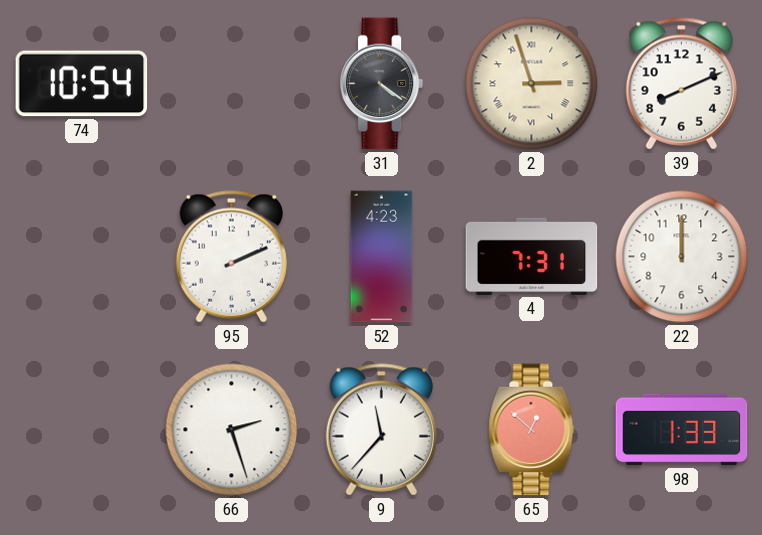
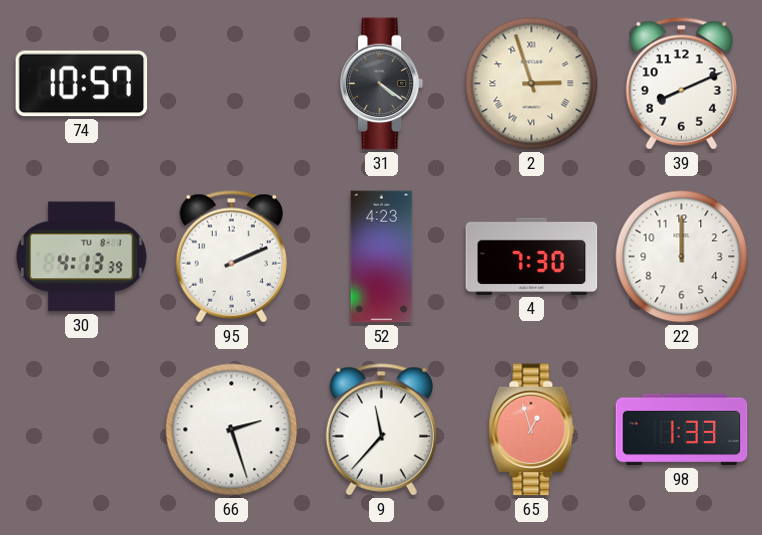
74: 10:54 -> 10:57
30: none -> 4:13
4: 7:31 -> 7:30
65: 12:52 -> 12:57
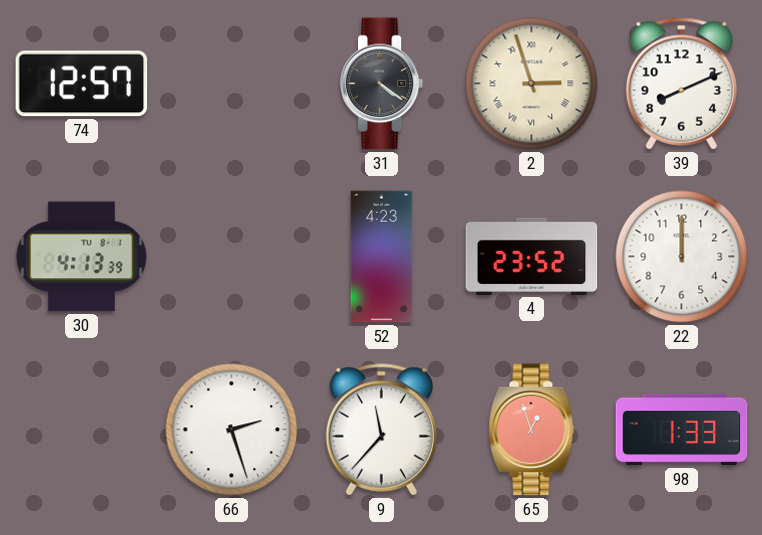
74: 10:57 -> 12:57
95: 2:11 -> none
4: 7:30 -> 23:52
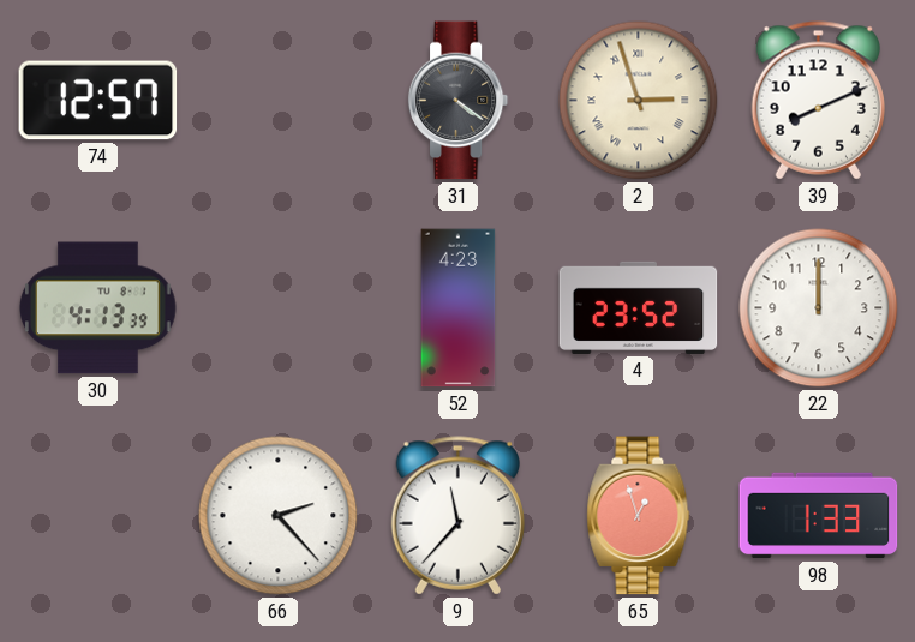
66: 2:27 -> 2:23
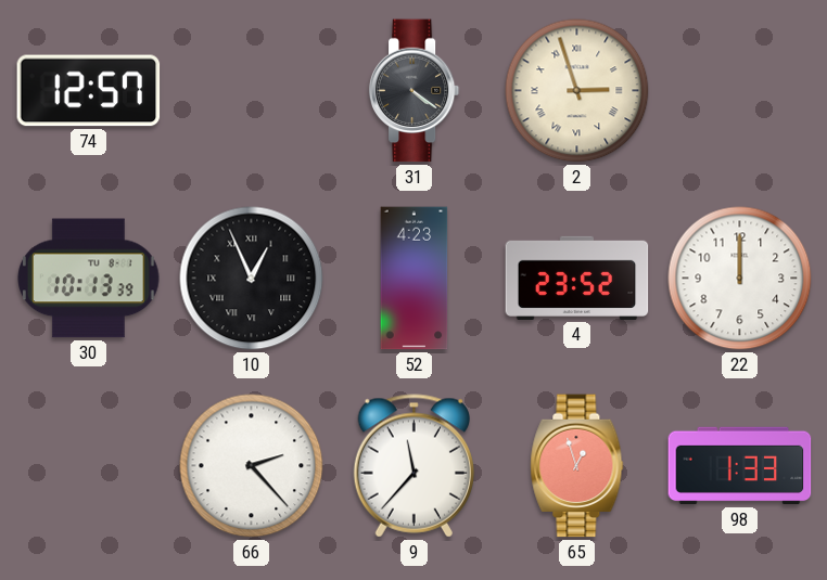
39: 8:11 -> none
30: 4:13 -> 10:13
10: none -> 12:56
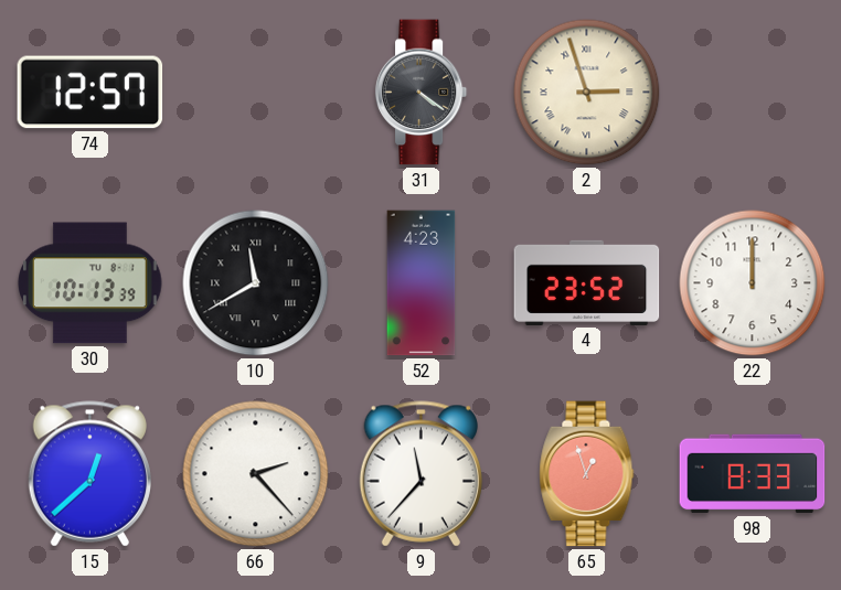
10: 12:56 -> 11:40
15: none -> 12:38
98: 1:33 -> 8:33
